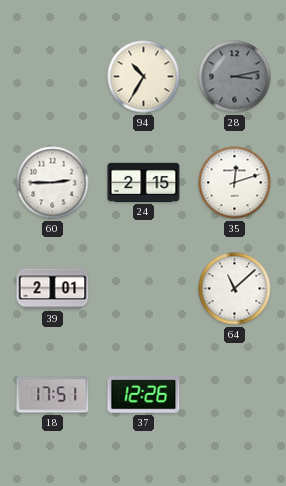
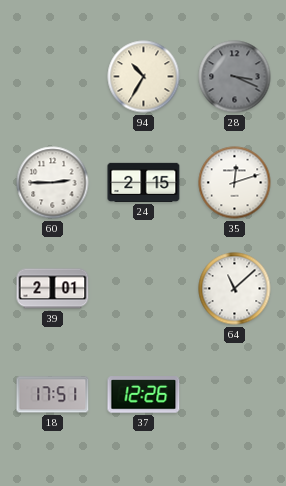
28: 3:13 -> 3:19
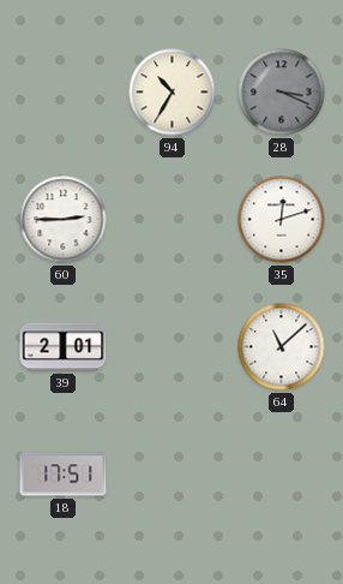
24: 2:15 -> none
37: 12:26 -> none
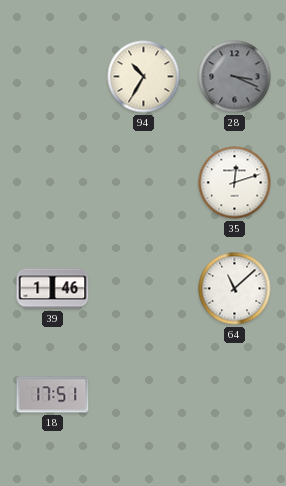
60: 2:45 -> none
39: 2:01 -> 1:46
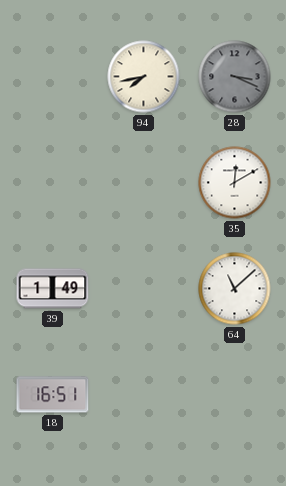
94: 10:35 -> 7:43
35: 12:12 -> 12:10
39: 1:46 -> 1:49
18: 17:51 -> 16:51
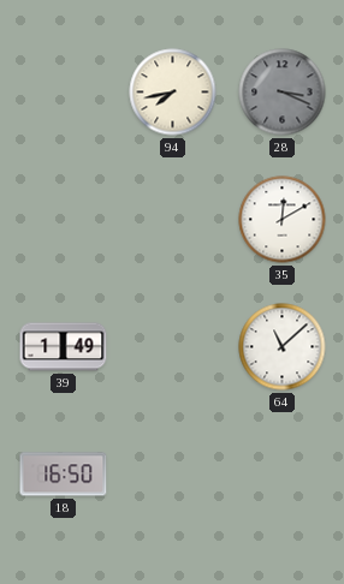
18: 16:51 -> 16:50
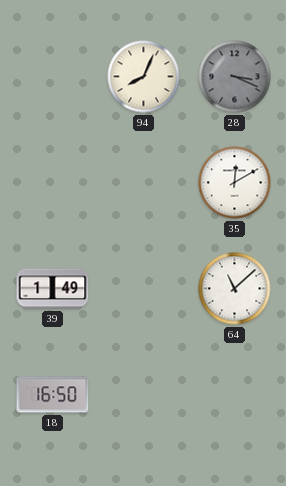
94: 7:43 -> 8:04
